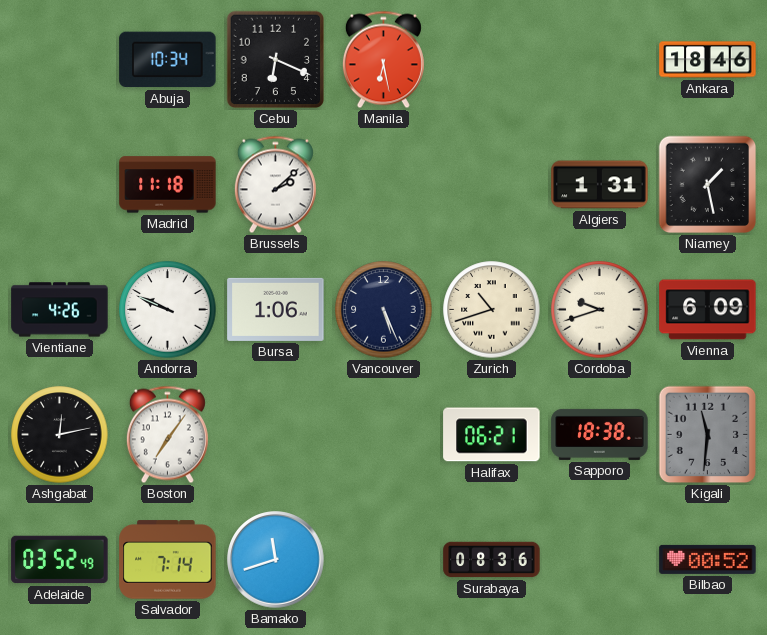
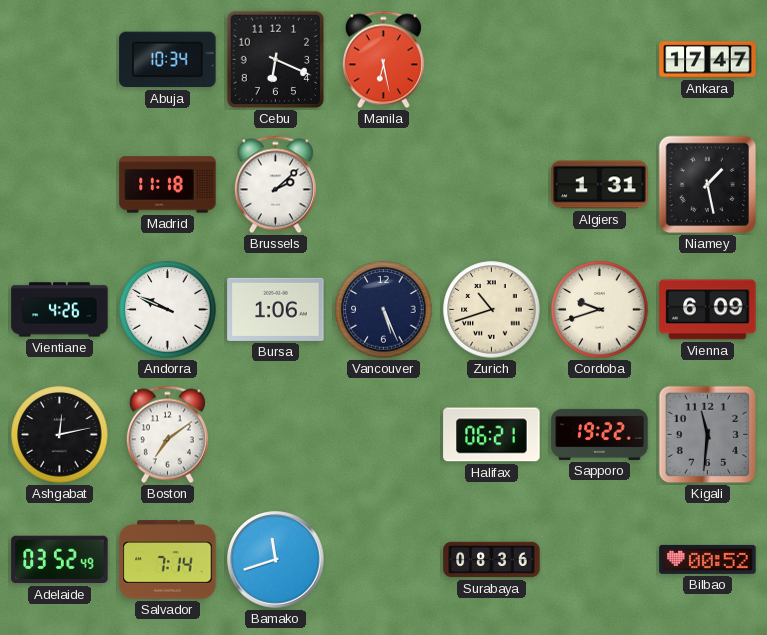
Ankara: 18:46 -> 17:47
Boston: 7:06 -> 7:09
Sapporo: 18:38 -> 19:22
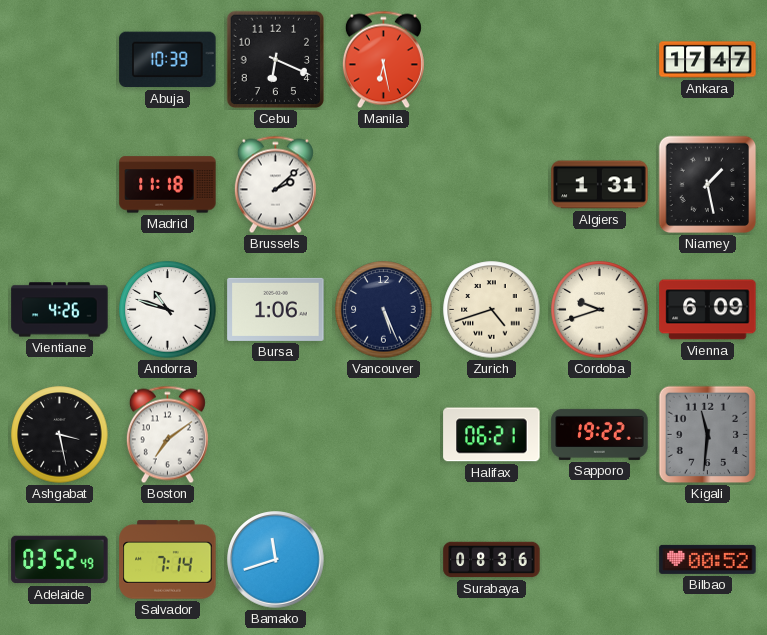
Abuja: 10:34 -> 10:39
Andorra: 9:49 -> 10:48
Zurich: 10:42 -> 4:42
Ashgabat: 12:13 -> 3:28
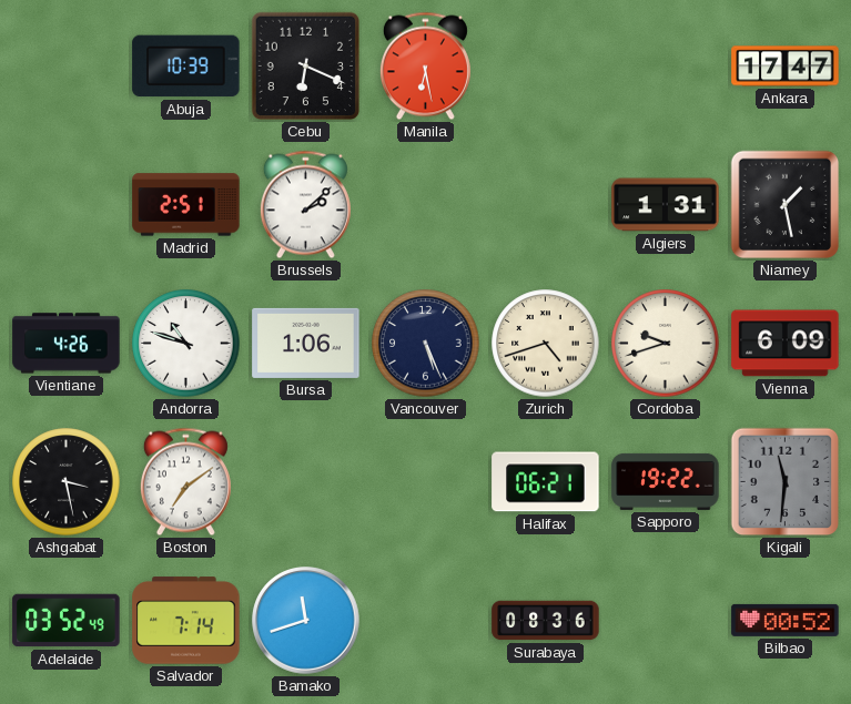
Madrid: 11:18 -> 2:51
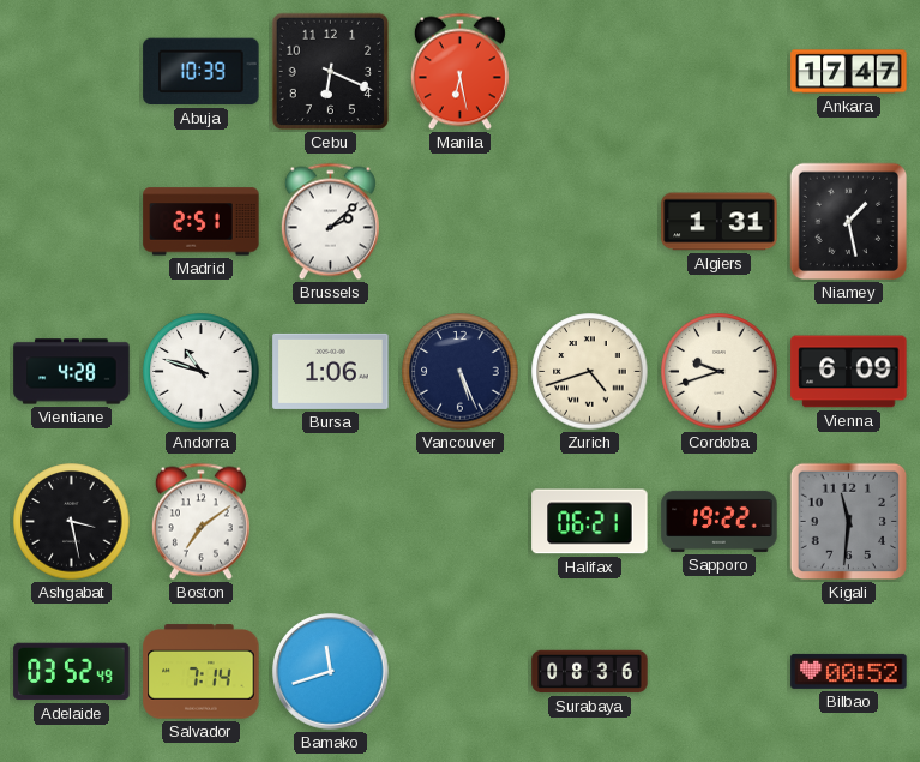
Vientiane: 4:26 -> 4:28
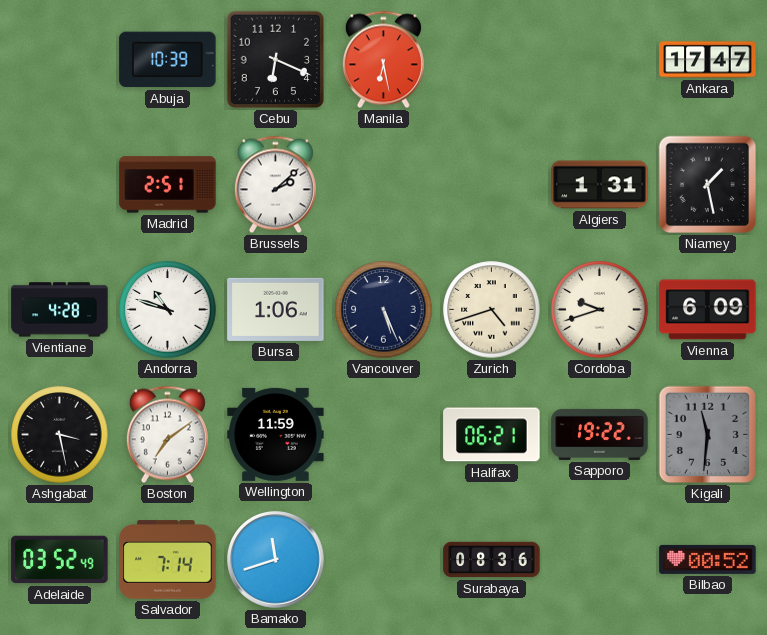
Wellington: none -> 11:59
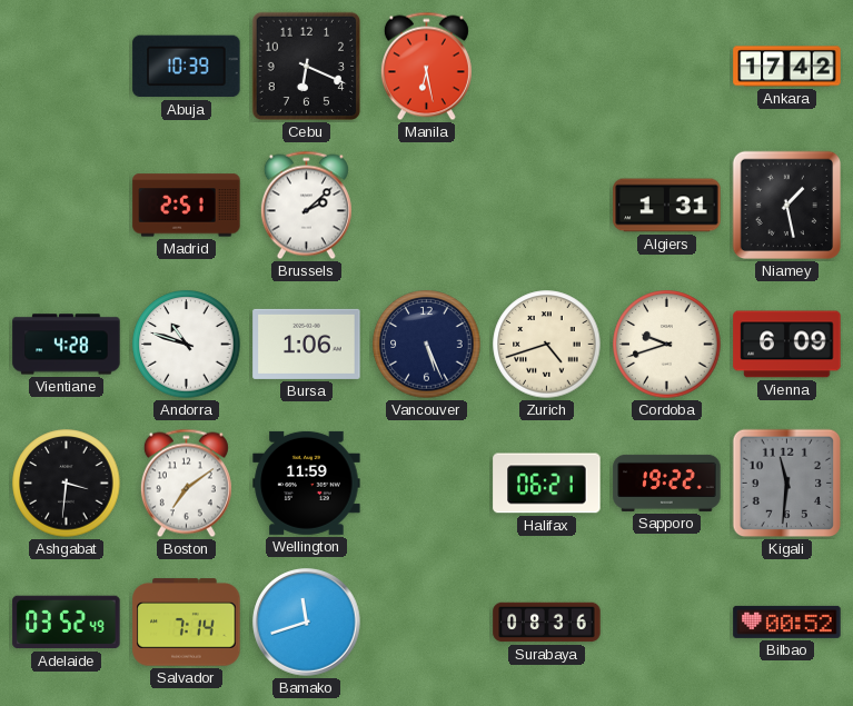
Ankara: 17:47 -> 17:42
Ashgabat: 3:28 -> 3:31
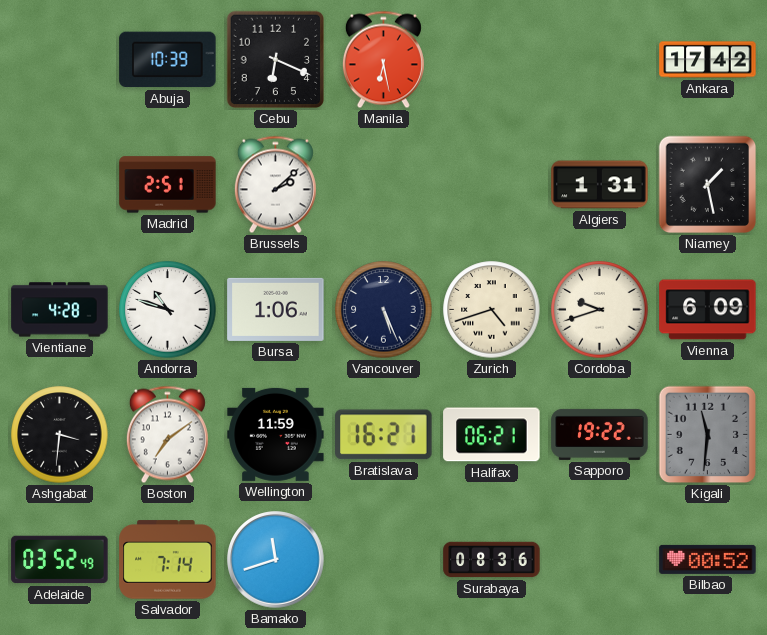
Bratislava: none -> 16:21
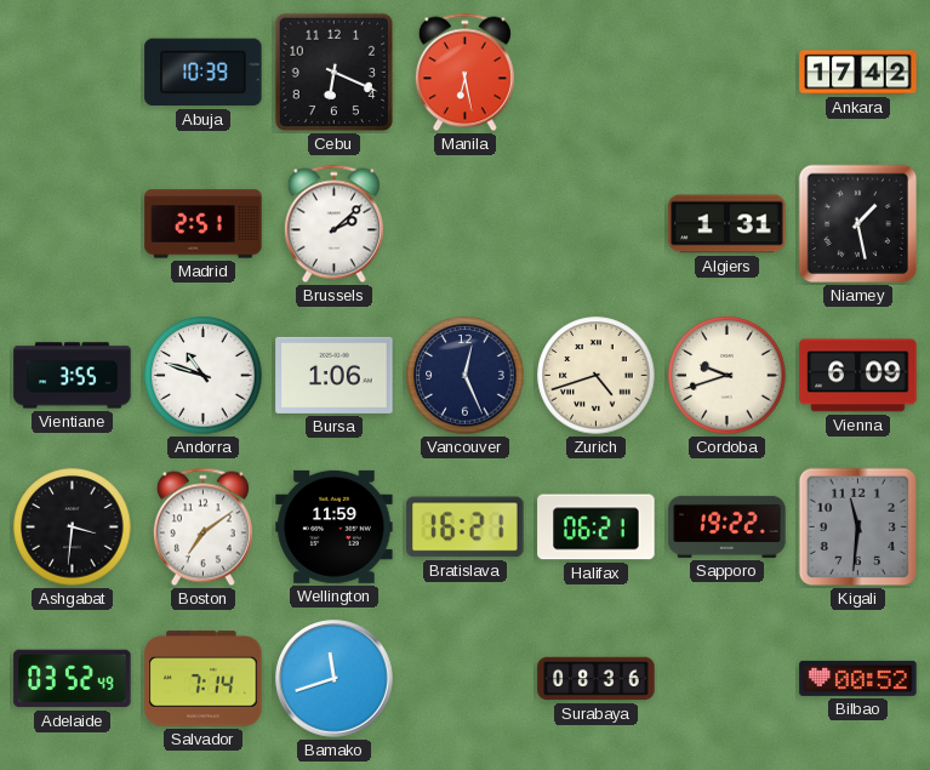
Vientiane: 4:28 -> 3:55
Vancouver: 5:26 -> 12:26
